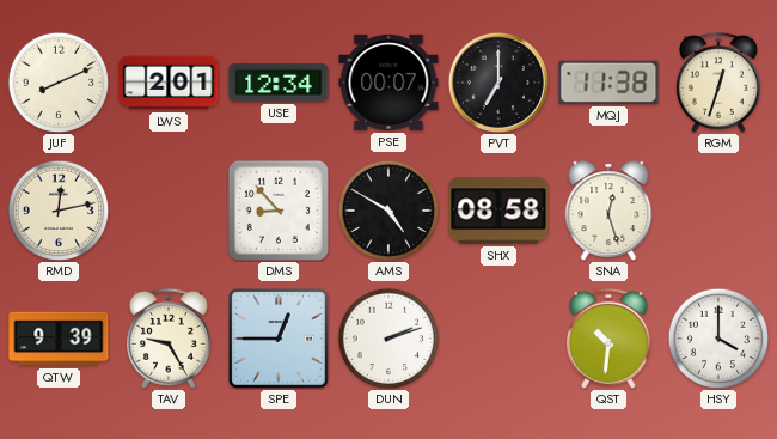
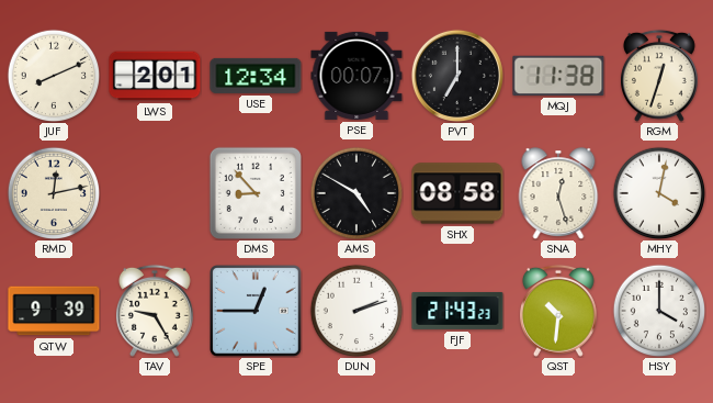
MHY: none -> 4:02
FJF: none -> 21:43
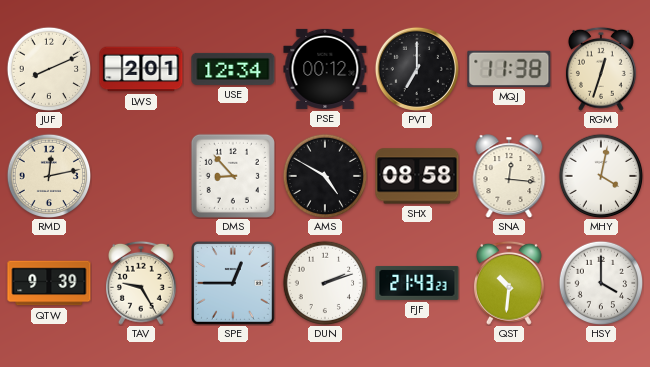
PSE: 00:07 -> 00:12
SNA: 12:27 -> 12:16
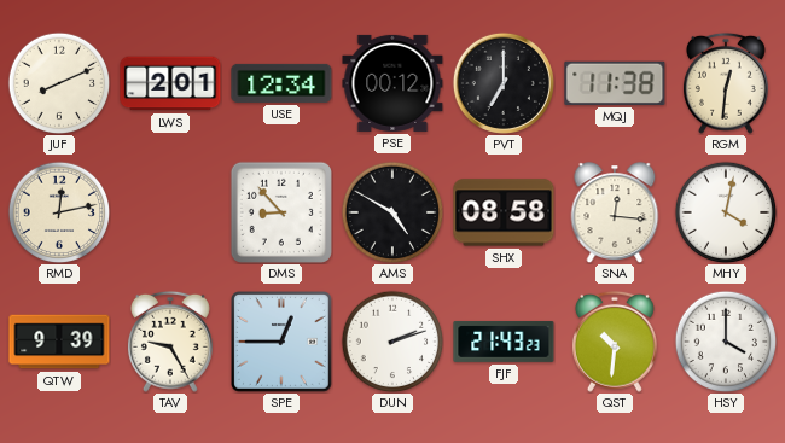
RGM: 12:33 -> 12:31
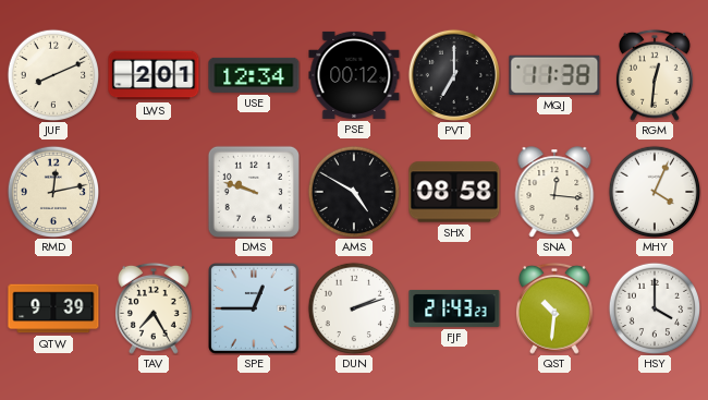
DMS: 8:53 -> 9:48
MHY: 4:02 -> 4:04
TAV: 9:25 -> 7:25
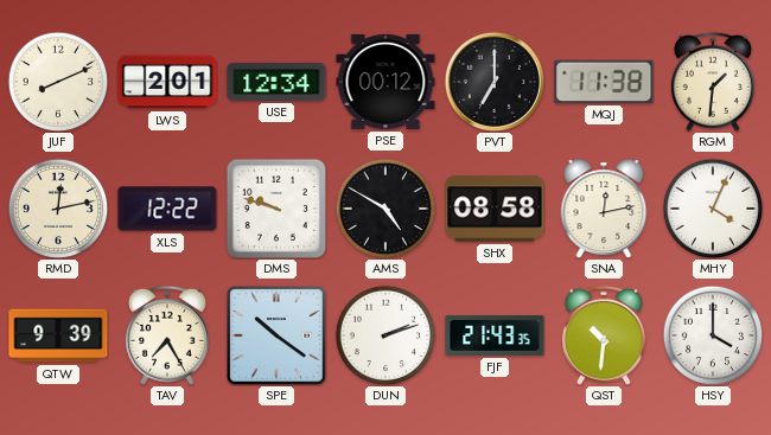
RGM: 12:31 -> 1:31
XLS: none -> 12:22
SNA: 12:16 -> 12:13
SPE: 12:45 -> 10:21
FJF: 21:43:23 -> 21:43:35
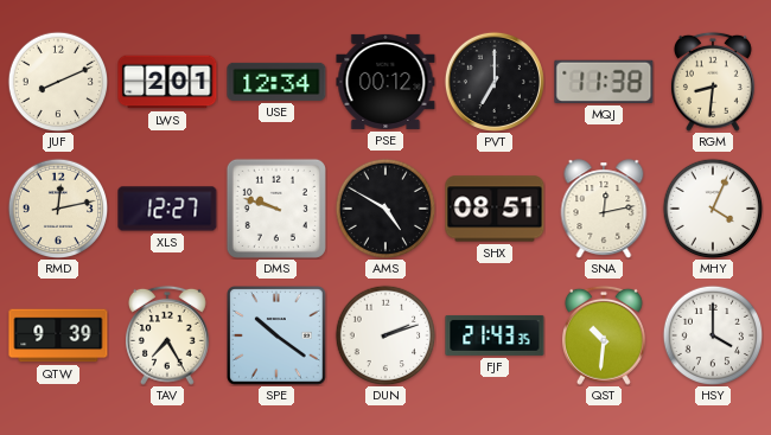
RGM: 1:31 -> 8:31
XLS: 12:22 -> 12:27
SHX: 08:58 -> 08:51
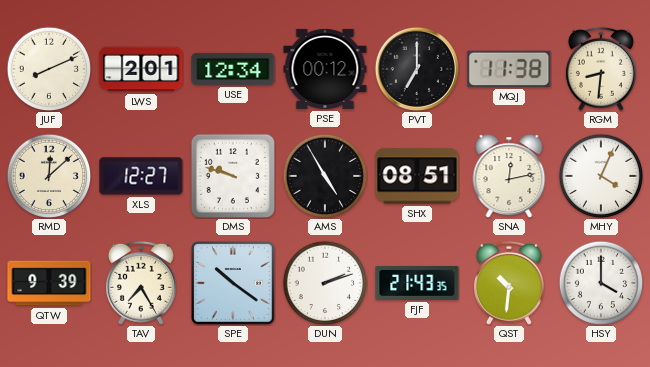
RMD: 12:13 -> 12:08
AMS: 4:50 -> 4:55
